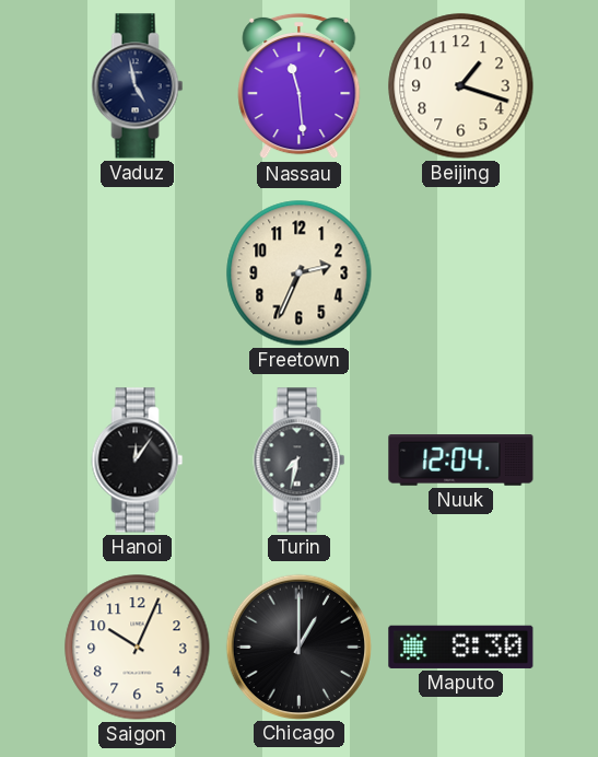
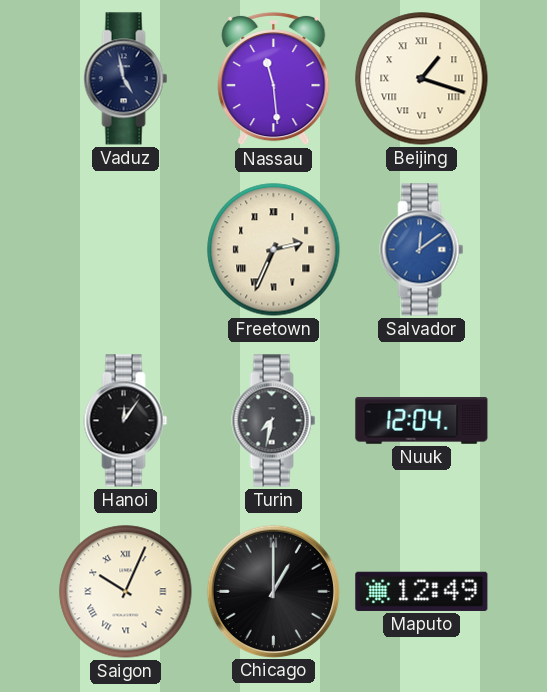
Beijing numerals: Arabic -> Roman
Freetown numerals: Arabic -> Roman
Salvador: none -> 12:09
Saigon numerals: Arabic -> Roman
Maputo: 8:30 -> 12:49
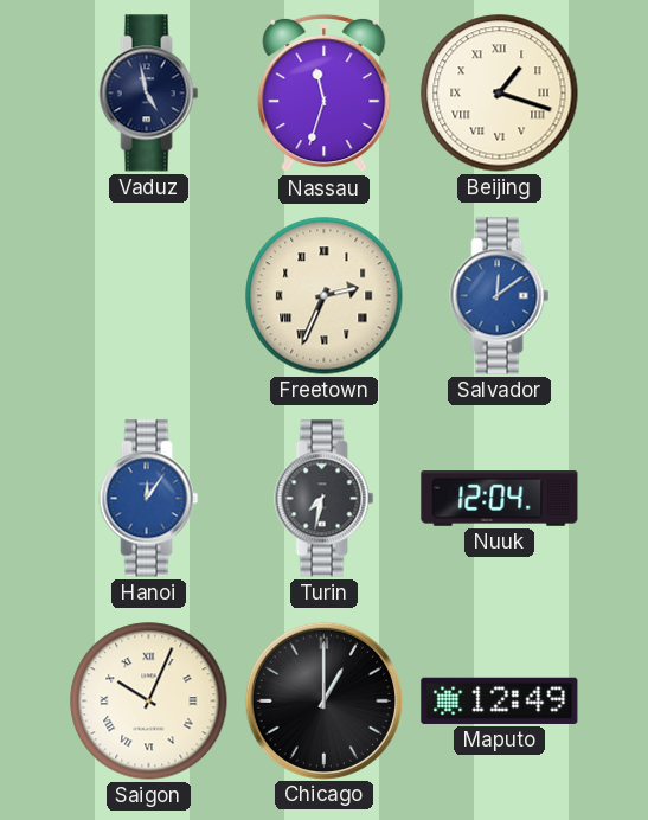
Nassau: 11:29 -> 11:33
Hanoi dial: black -> blue
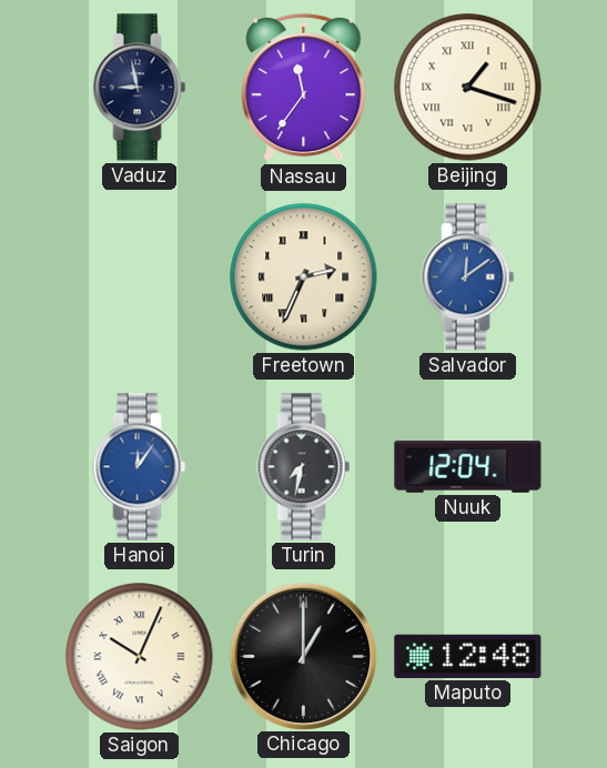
Vaduz: 4:58 -> 8:58
Nassau: 11:33 -> 11:36
Maputo: 12:49 -> 12:48
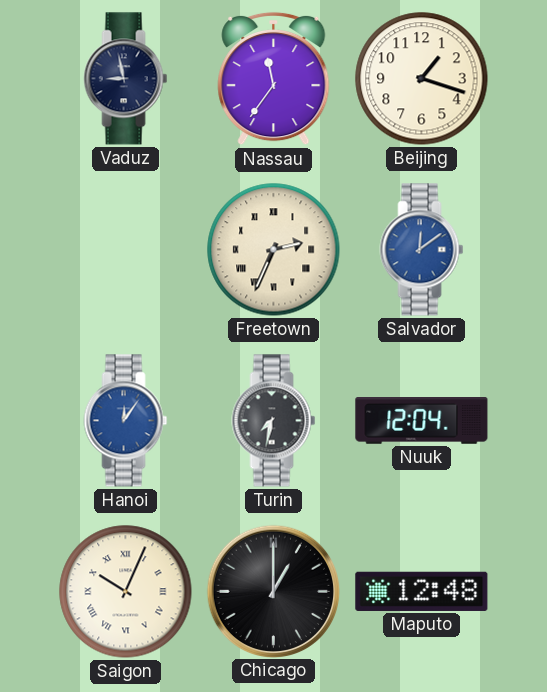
Beijing numerals: Roman -> Arabic
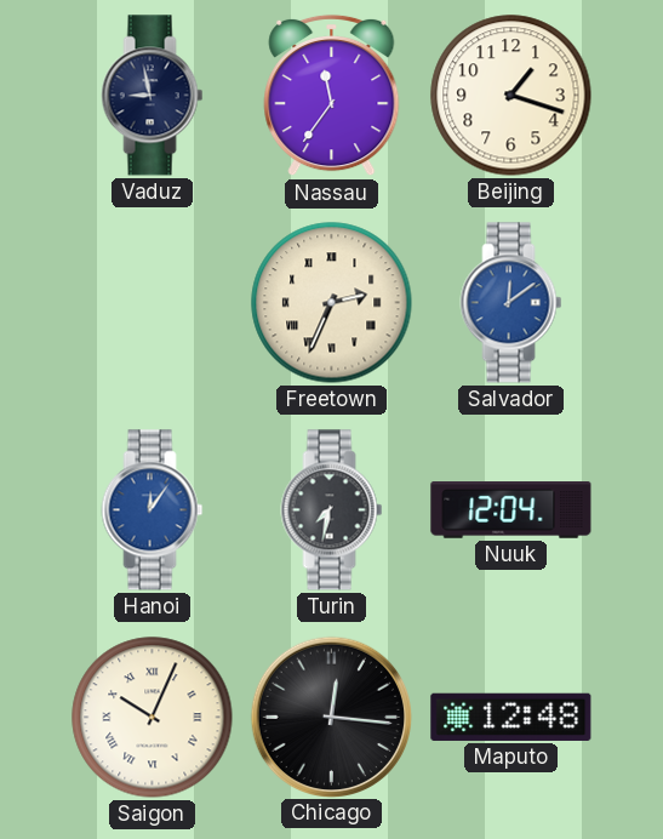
Chicago: 1:00 -> 12:16
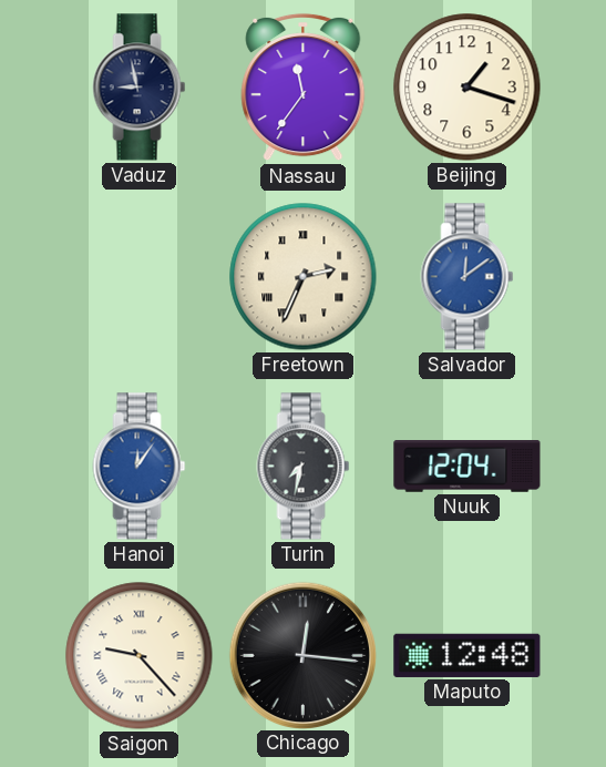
Saigon: 10:04 -> 9:23
